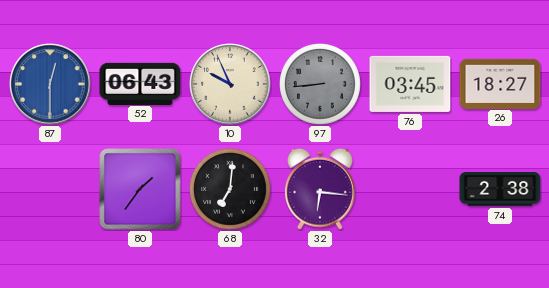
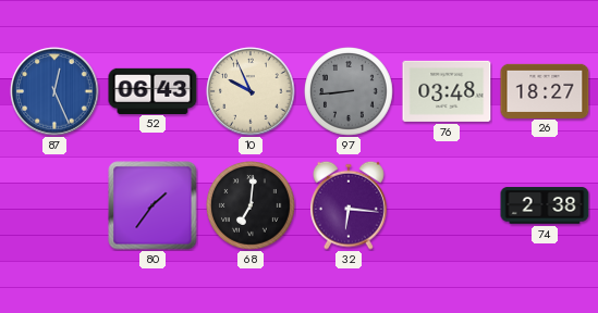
87: 12:30 -> 12:26
76: 03:45 -> 03:48
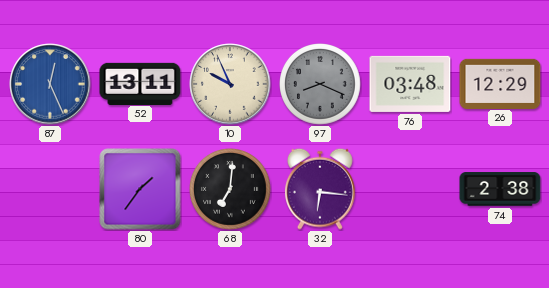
52: 06:43 -> 13:11
97: 8:44 -> 8:19
26: 18:27 -> 12:29
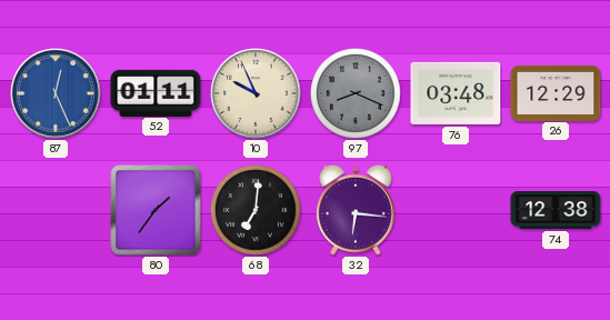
52: 13:11 -> 01:11
74: 2:38 -> 12:38
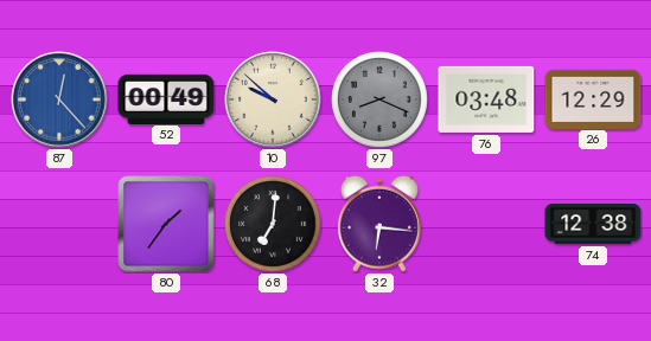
87: 12:26 -> 12:23
52: 01:11 -> 00:49
10: 9:56 -> 9:52
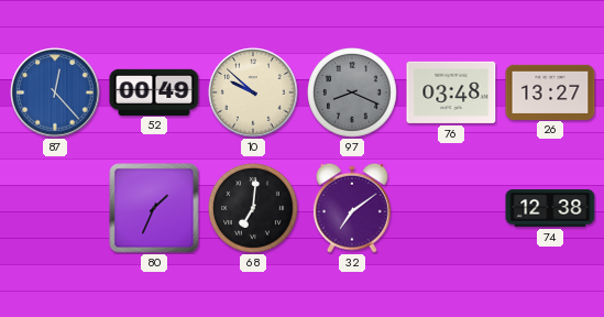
26: 12:29 -> 13:27
80: 1:36 -> 1:34
32: 6:16 -> 7:09
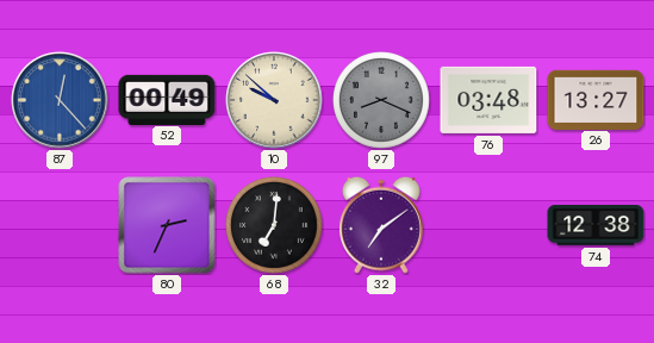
80: 1:34 -> 2:34
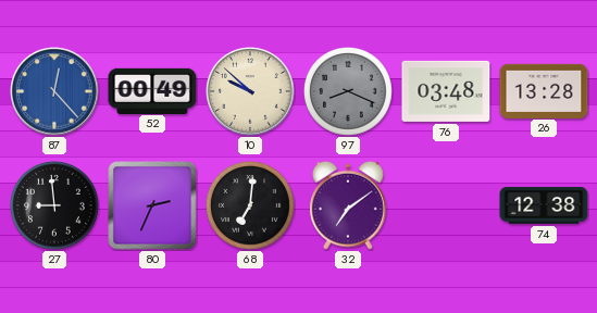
26: 13:27 -> 13:28
27: none -> 8:59
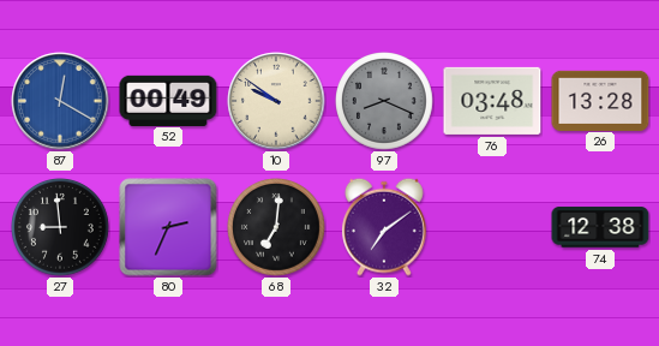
87: 12:23 -> 12:20
10: 9:52 -> 9:51
